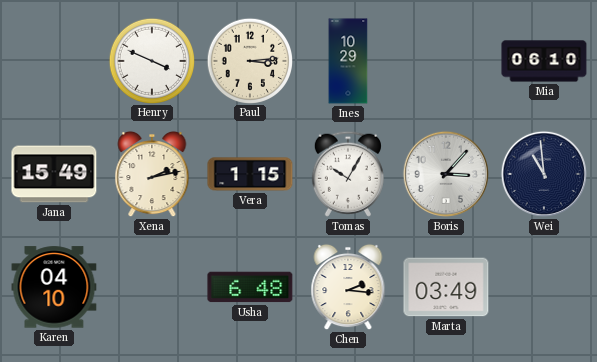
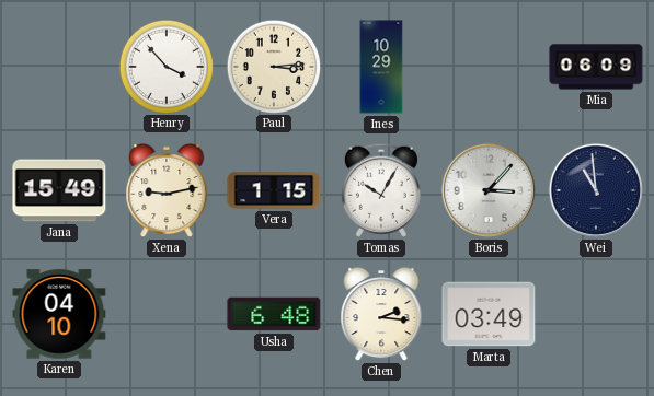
Henry: 3:49 -> 3:53
Mia: 06:10 -> 06:09
Xena: 2:13 -> 9:13
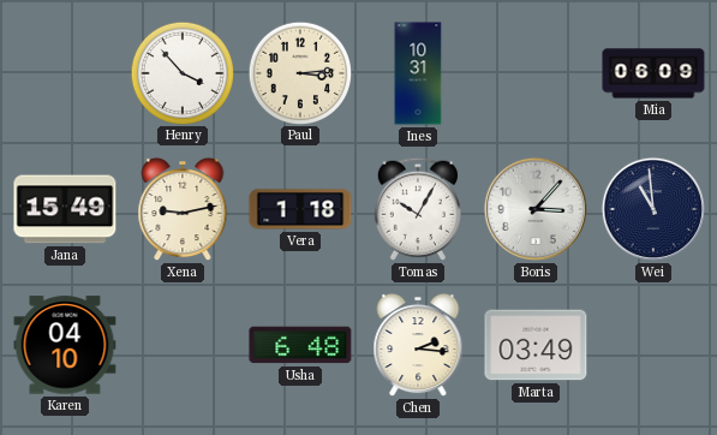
Ines: 10:29 -> 10:31
Vera: 1:15 -> 1:18
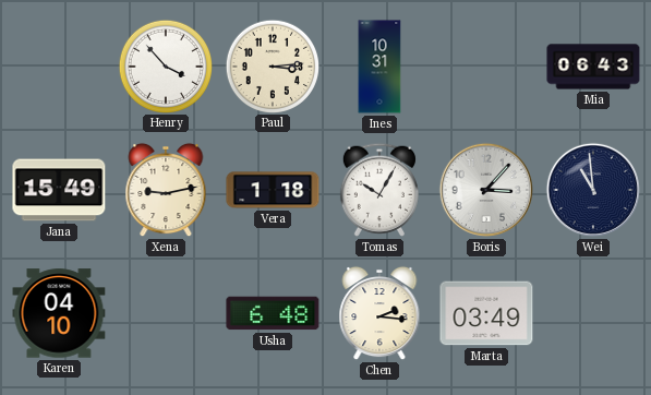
Mia: 06:09 -> 06:43
